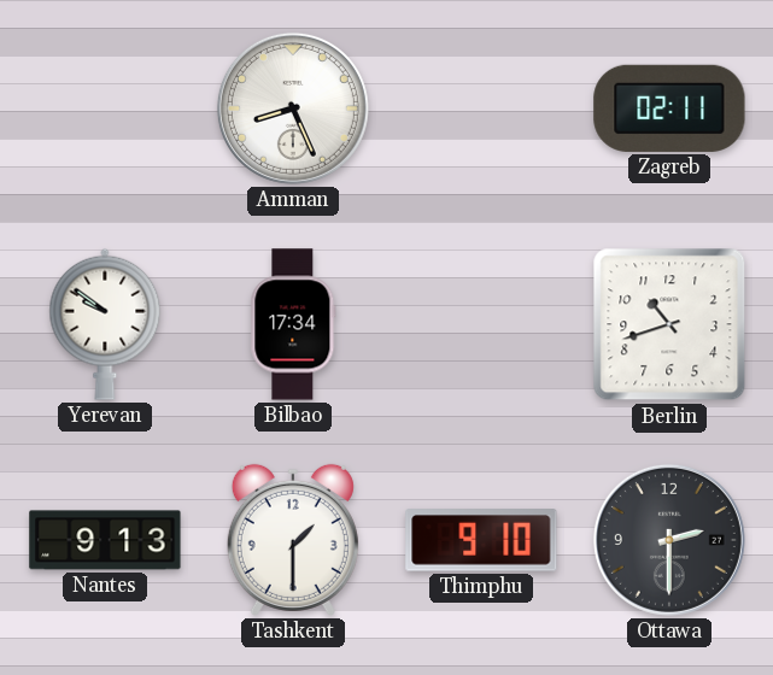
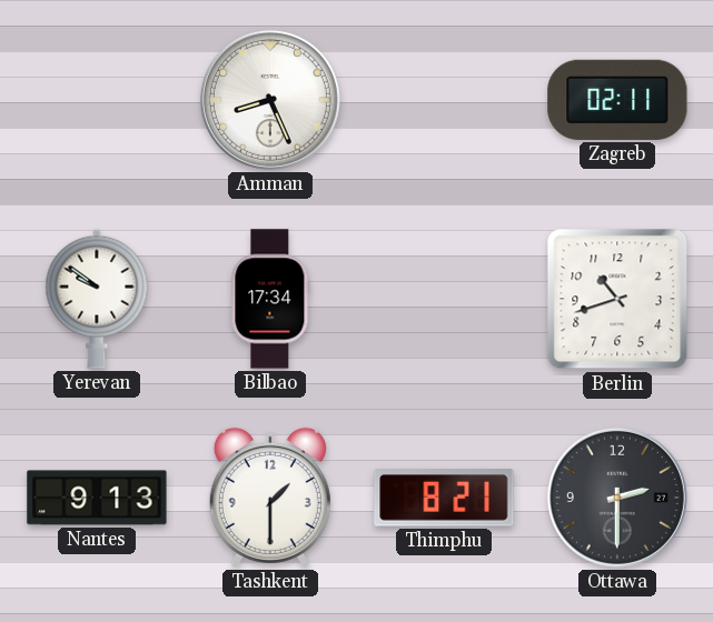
Thimphu: 9:10 -> 8:21
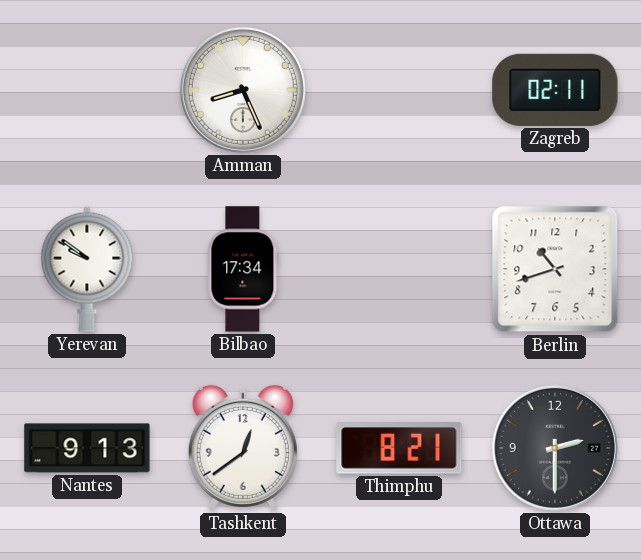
Tashkent: 1:30 -> 12:39
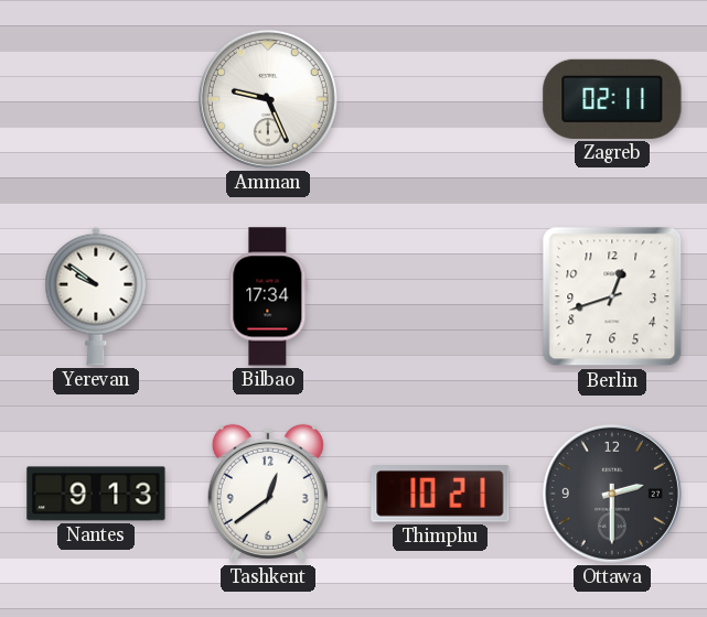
Amman: 8:26 -> 9:26
Berlin: 10:42 -> 12:42
Thimphu: 8:21 -> 10:21
